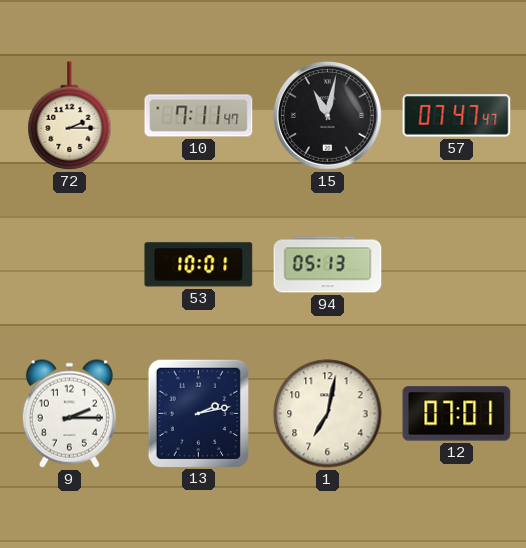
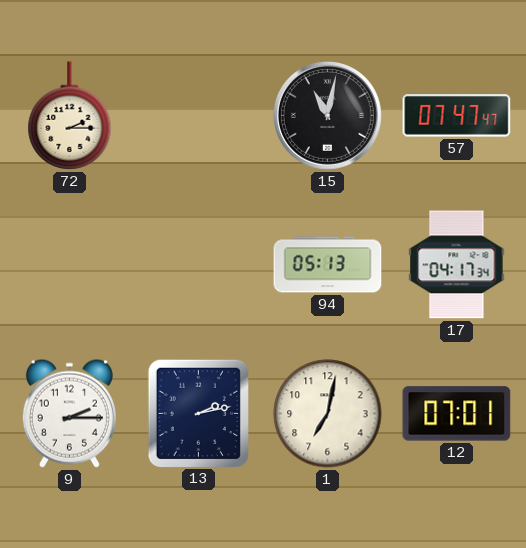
10: 7:11 -> none
53: 10:01 -> none
17: none -> 04:17
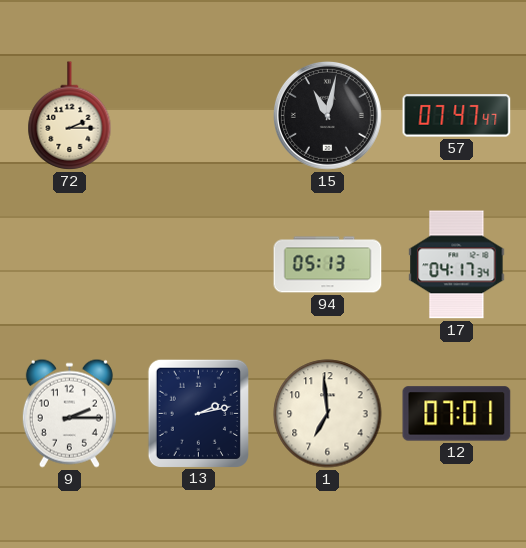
1: 7:02 -> 6:59
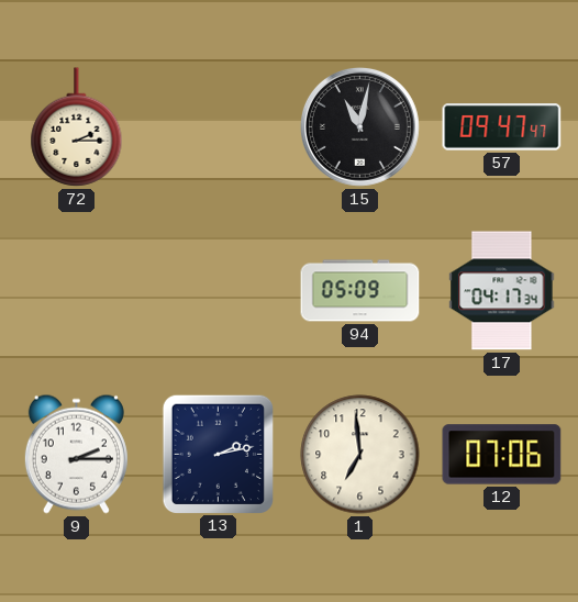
57: 07:47 -> 09:47
94: 05:13 -> 05:09
12: 07:01 -> 07:06
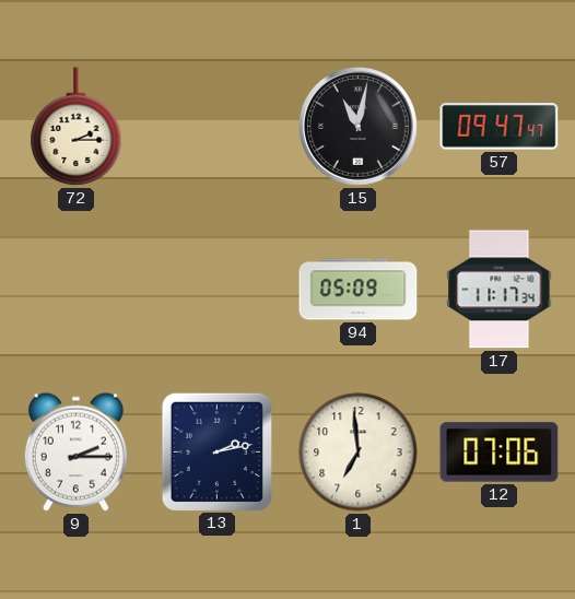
17: 04:17 -> 11:17
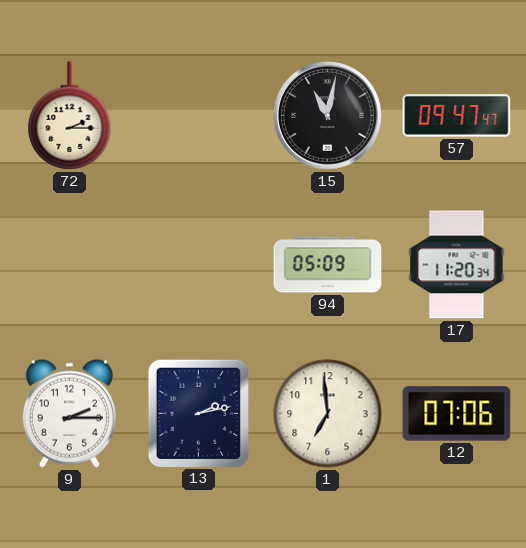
17: 11:17 -> 11:20
